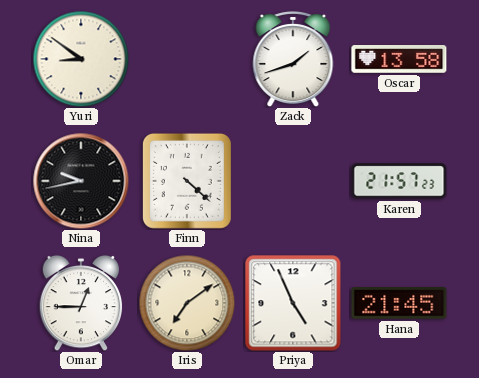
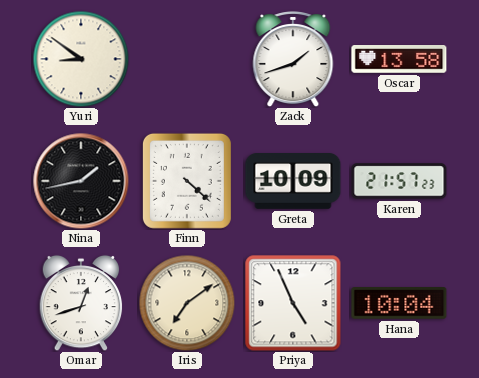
Nina: 9:43 -> 1:43
Greta: none -> 10:09
Omar: 12:45 -> 12:42
Hana: 21:45 -> 10:04
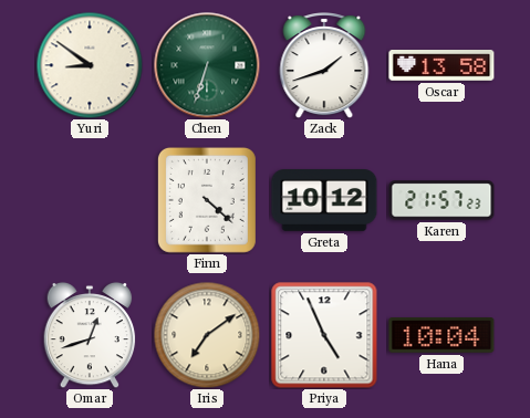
Chen: none -> 6:33
Nina: 1:43 -> none
Greta: 10:09 -> 10:12
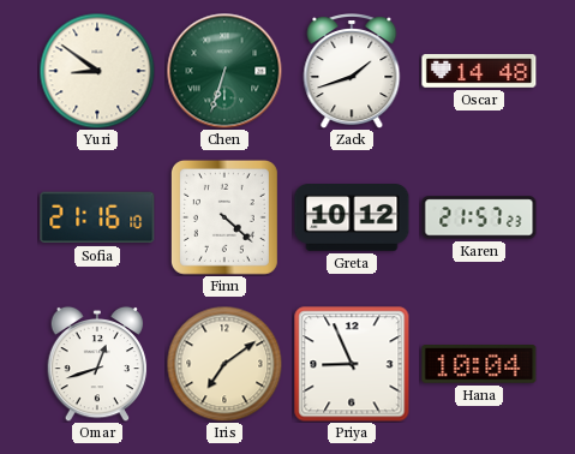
Oscar: 13:58 -> 14:48
Sofia: none -> 21:16
Priya: 4:56 -> 8:56
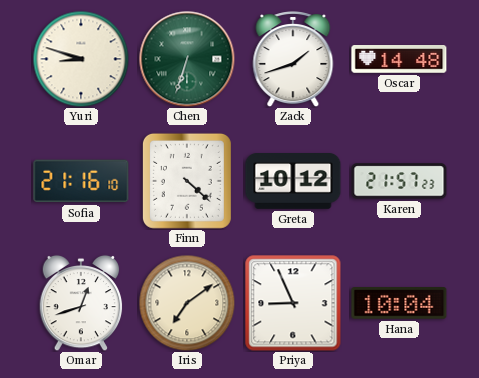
Yuri: 8:51 -> 8:48
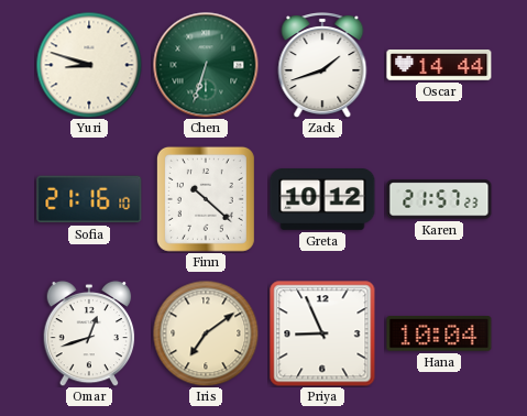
Oscar: 14:48 -> 14:44
Finn: 4:22 -> 10:22
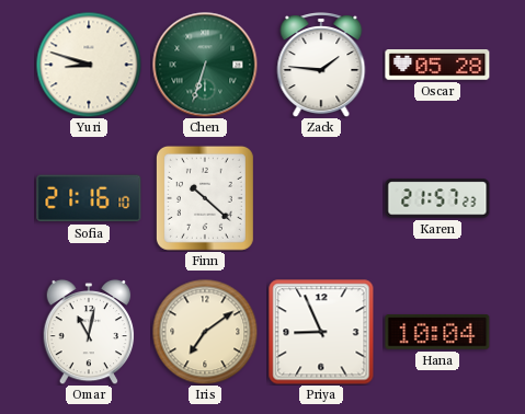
Zack: 1:42 -> 1:46
Oscar: 14:44 -> 05:28
Greta: 10:12 -> none
Omar: 12:42 -> 11:02
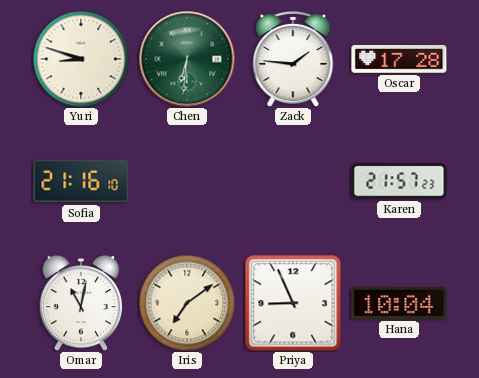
Chen: 6:33 -> 6:31
Oscar: 05:28 -> 17:28
Finn: 10:22 -> none
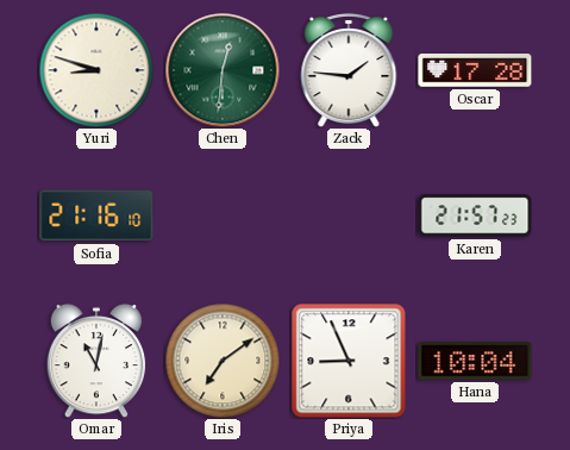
Chen: 6:31 -> 12:31
